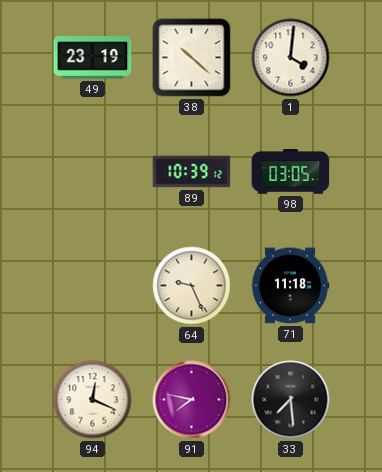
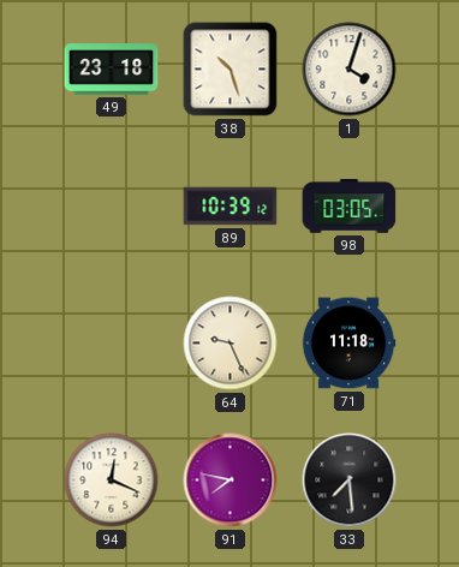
49: 23:19 -> 23:18
38: 10:22 -> 10:27
1: 4:01 -> 4:03
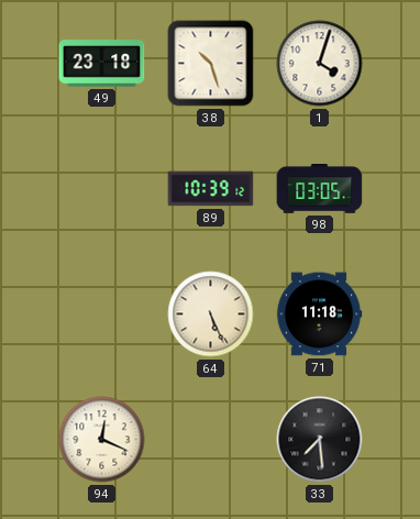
64: 9:26 -> 5:26
91: 7:47 -> none
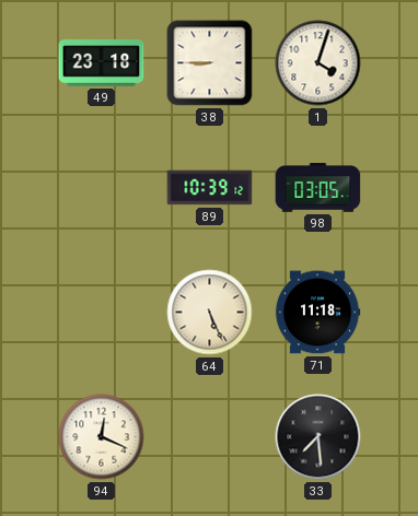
38: 10:27 -> 8:45
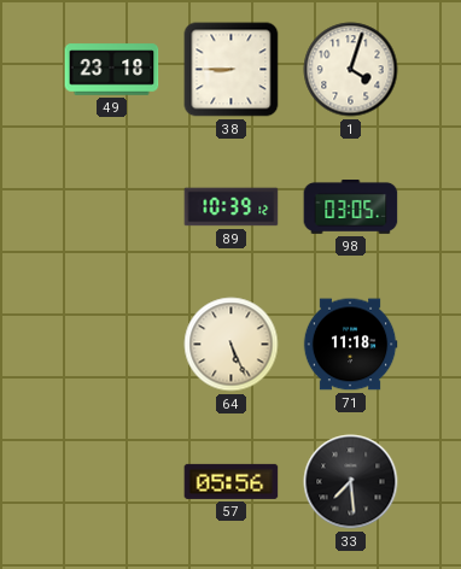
94: 12:19 -> none
57: none -> 05:56
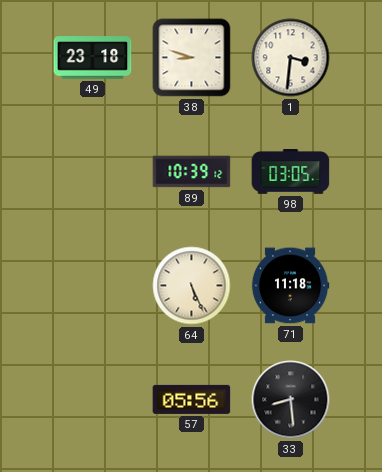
38: 8:45 -> 8:48
1: 4:03 -> 3:31
33: 7:29 -> 8:29
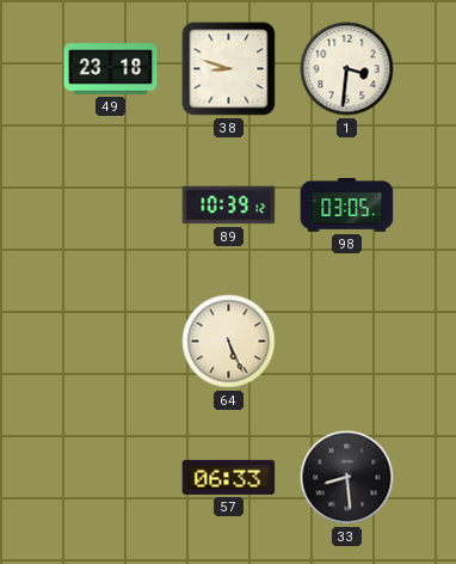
71: 11:18 -> none
57: 05:56 -> 06:33
